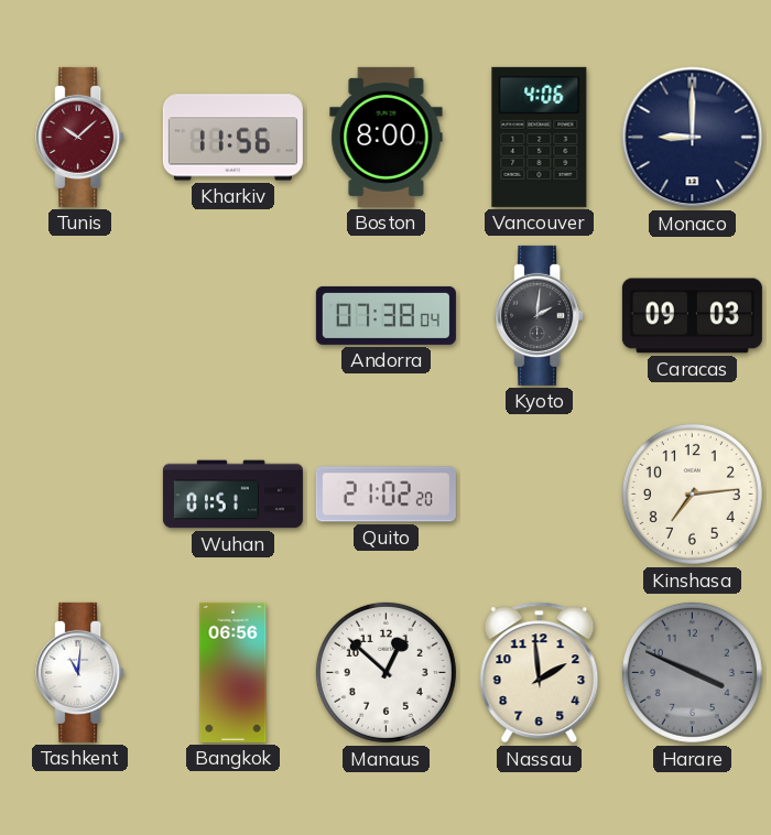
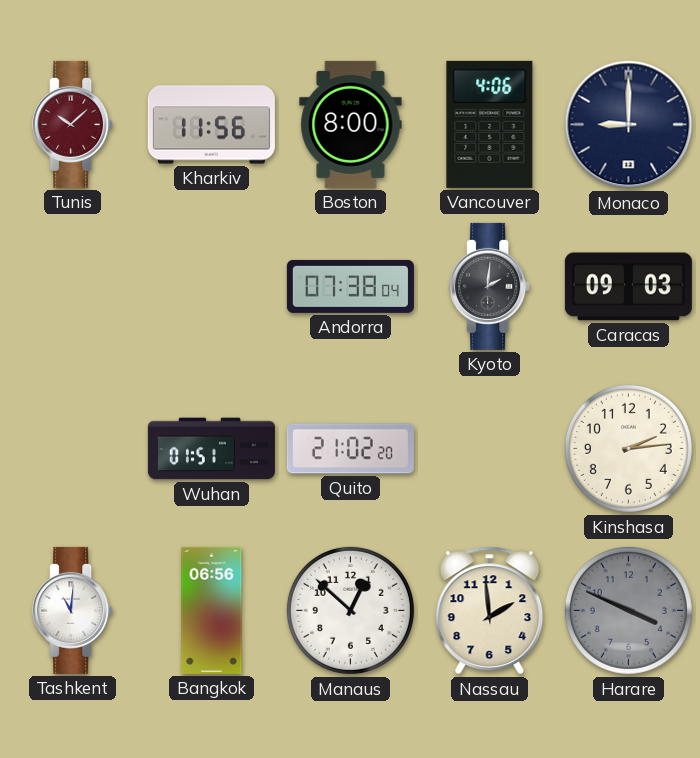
Kinshasa: 7:14 -> 2:14
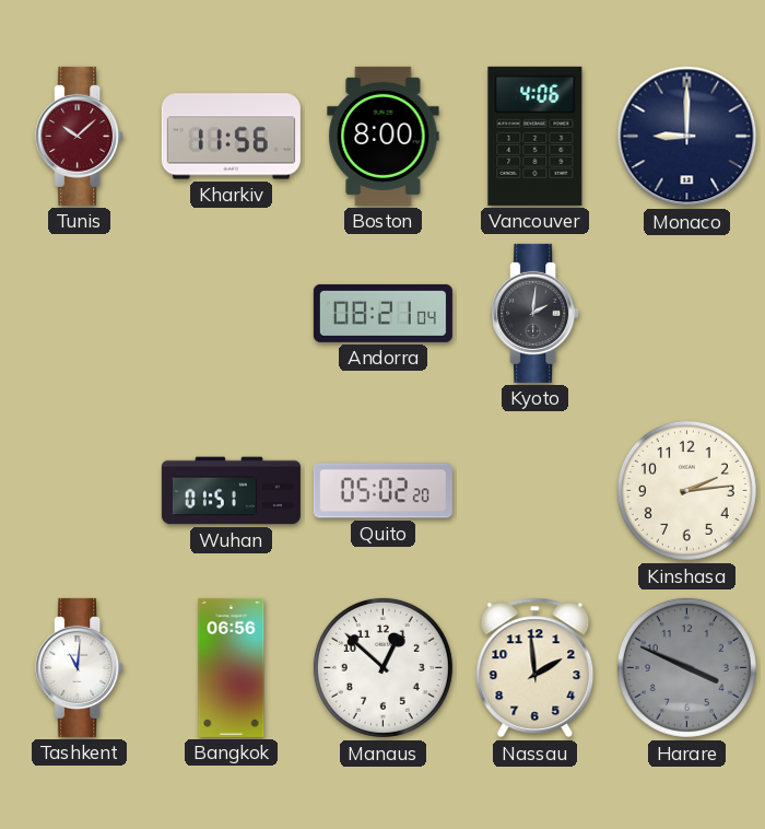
Andorra: 07:38 -> 08:21
Caracas: 09:03 -> none
Quito: 21:02 -> 05:02
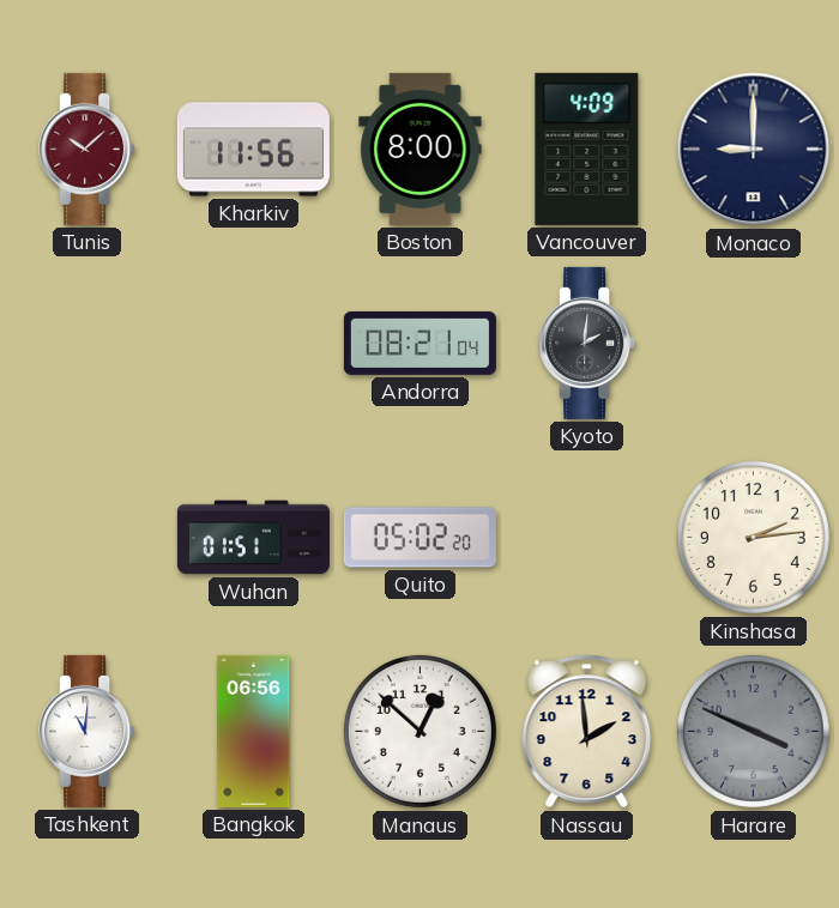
Vancouver: 4:06 -> 4:09
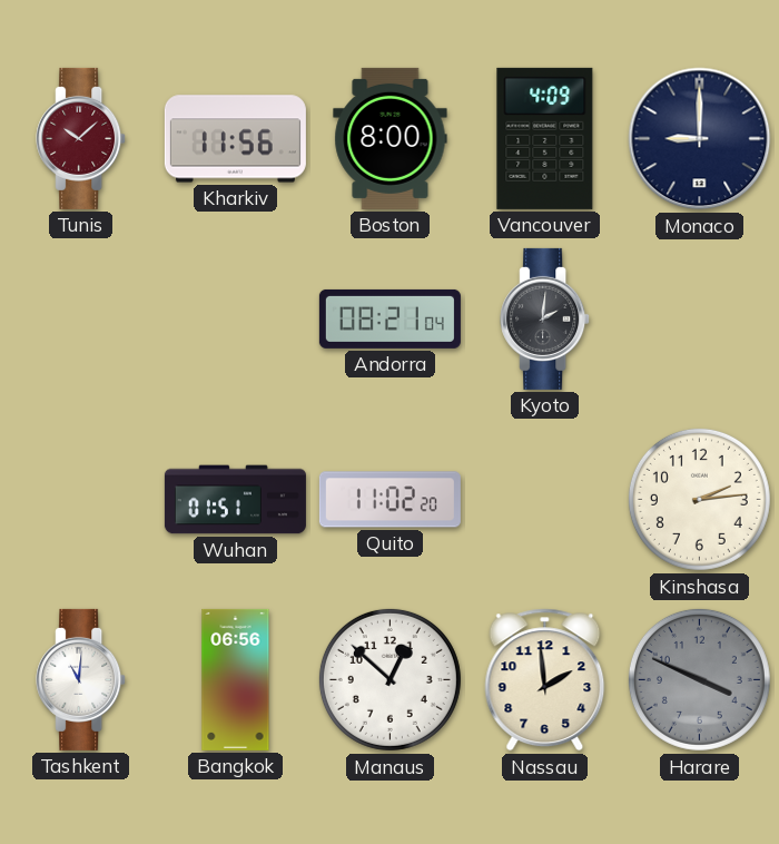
Quito: 05:02 -> 11:02
